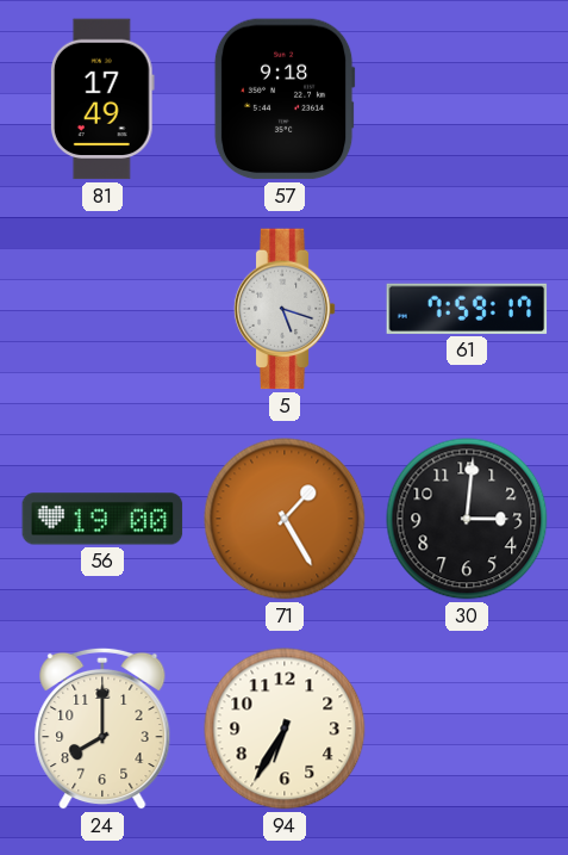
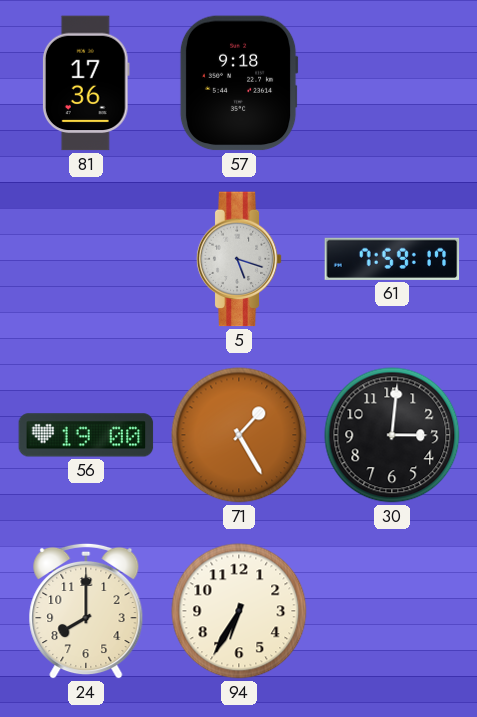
81: 17:49 -> 17:36
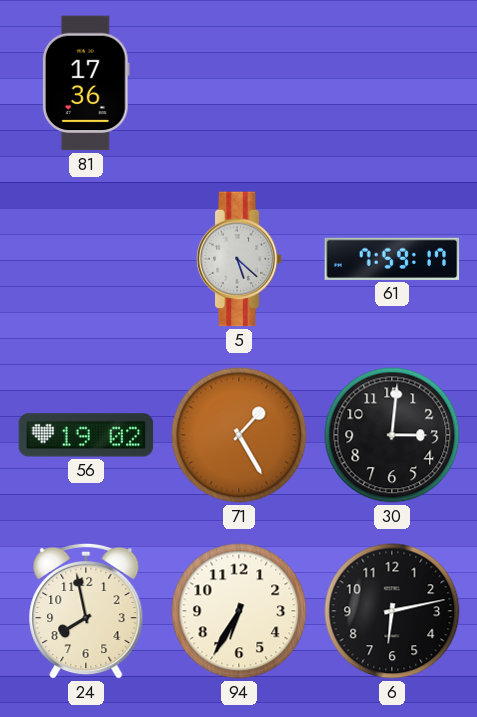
57: 9:18 -> none
5: 5:18 -> 5:22
56: 19:00 -> 19:02
24: 8:00 -> 7:58
6: none -> 6:13
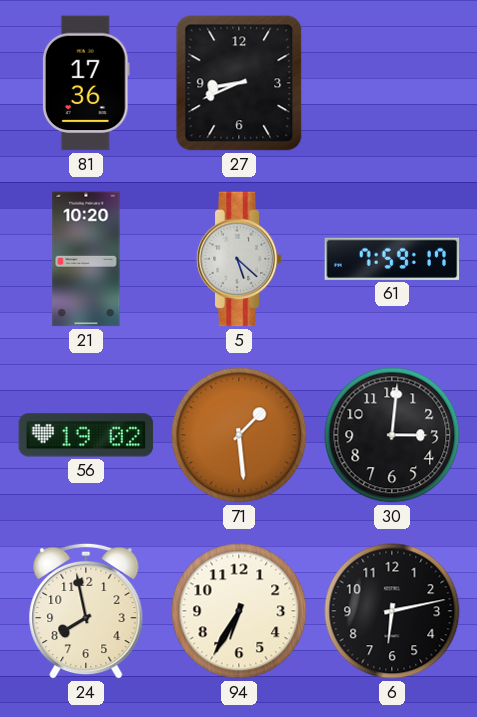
27: none -> 8:41
21: none -> 10:20
71: 1:25 -> 1:29
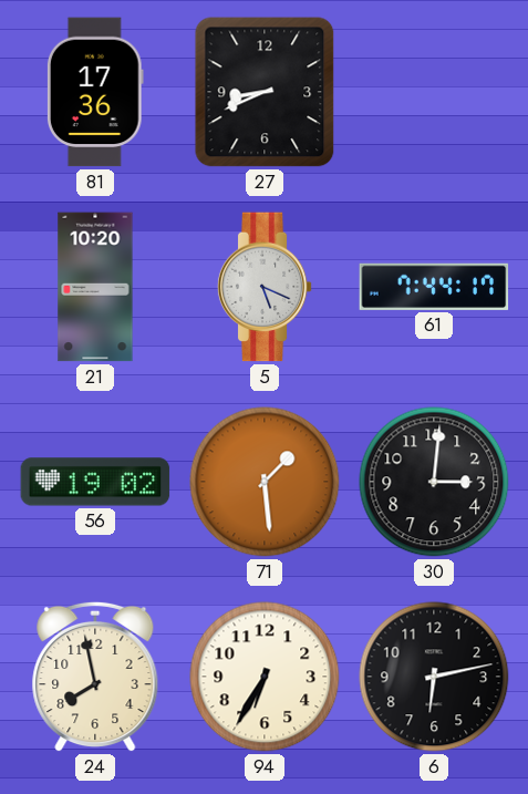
5: 5:22 -> 5:19
61: 7:59 -> 7:44
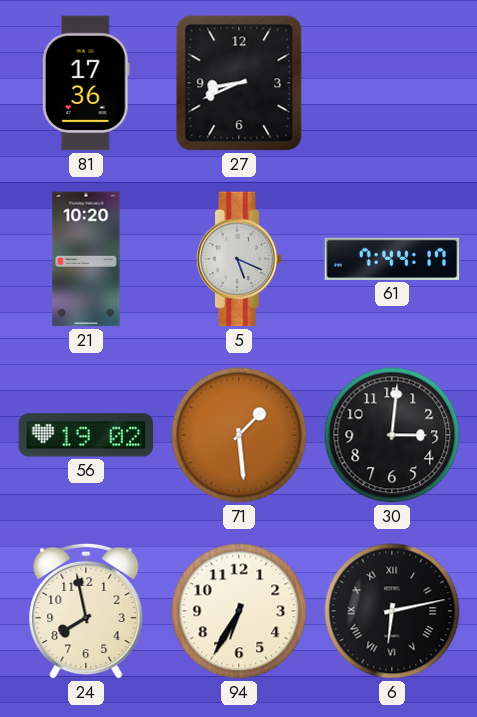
6 numerals: Arabic -> Roman
